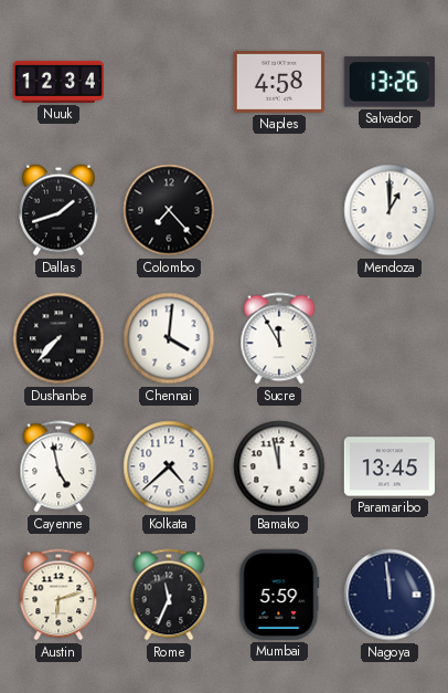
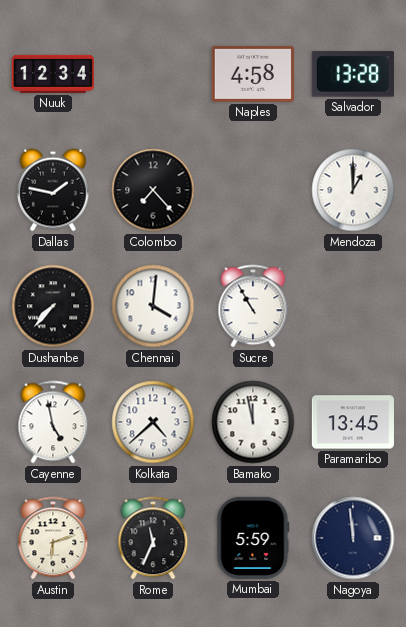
Salvador: 13:26 -> 13:28
Dallas: 1:42 -> 1:47
Sucre: 11:55 -> 10:55
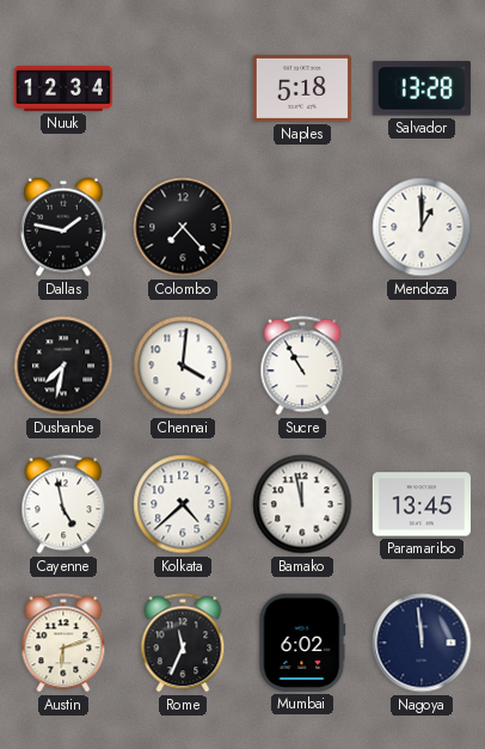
Naples: 4:58 -> 5:18
Dushanbe: 7:37 -> 7:32
Mumbai: 5:59 -> 6:02
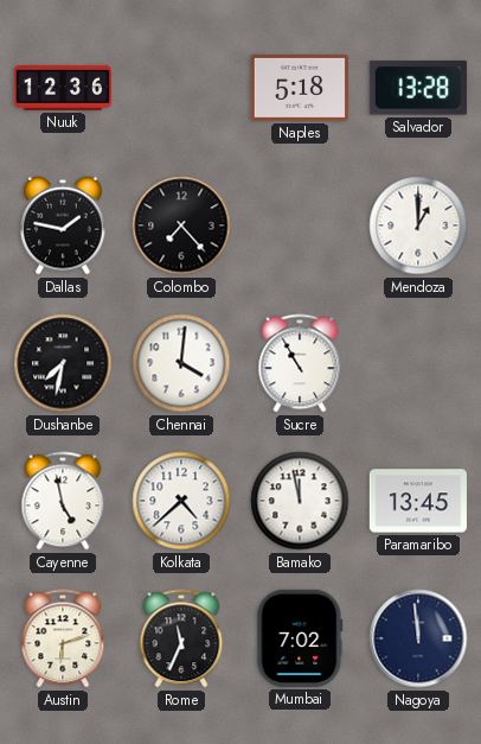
Nuuk: 12:34 -> 12:36
Mumbai: 6:02 -> 7:02
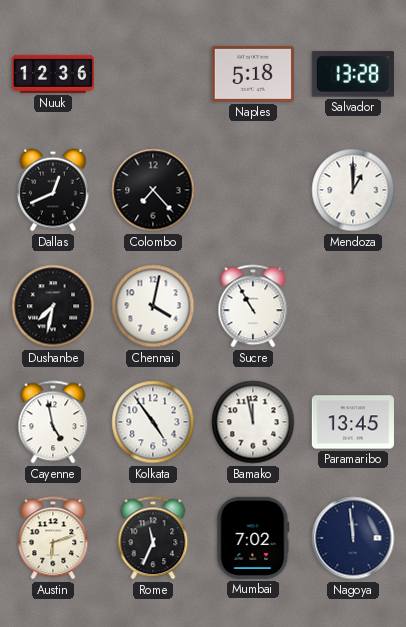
Dallas: 1:47 -> 12:41
Chennai: 4:01 -> 4:02
Kolkata: 4:38 -> 4:54
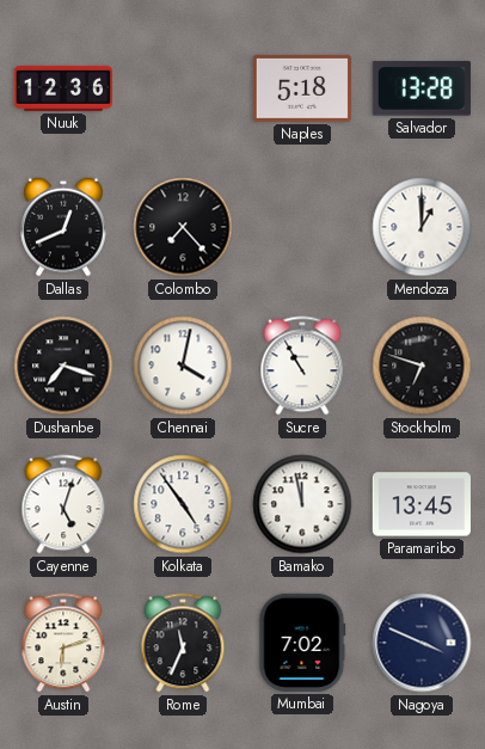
Dushanbe: 7:32 -> 7:18
Stockholm: none -> 6:48
Cayenne: 4:58 -> 5:03
Nagoya: 11:59 -> 3:49
